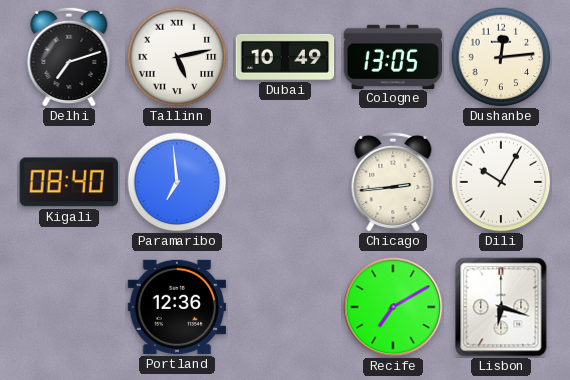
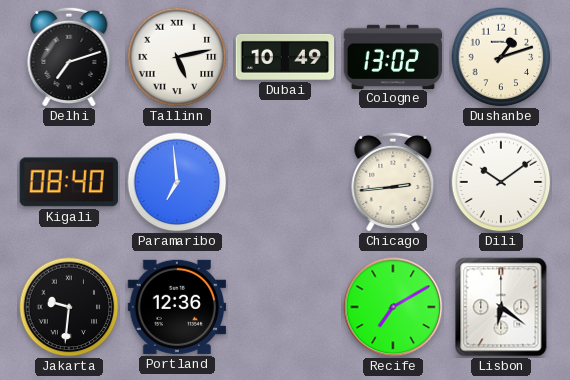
Cologne: 13:05 -> 13:02
Dushanbe: 12:14 -> 1:12
Dili: 10:05 -> 10:09
Jakarta: none -> 9:31
Lisbon: 6:18 -> 6:21
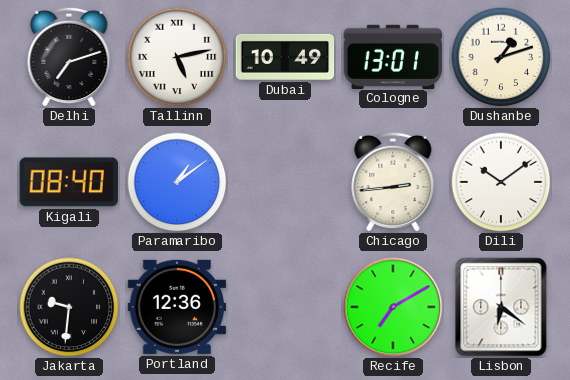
Cologne: 13:02 -> 13:01
Paramaribo: 6:59 -> 1:09
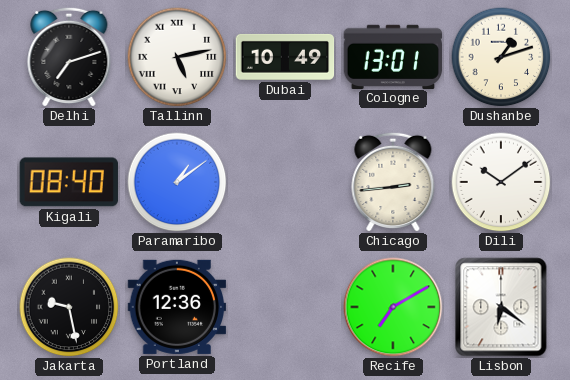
Jakarta: 9:31 -> 9:28
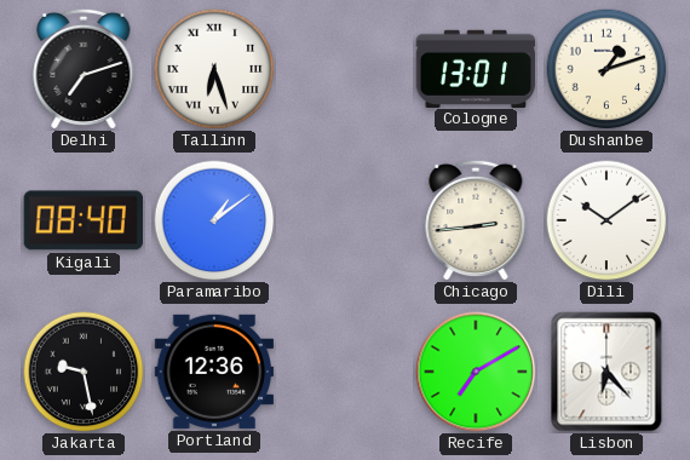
Tallinn: 5:13 -> 6:27
Dubai: 10:49 -> none
Lisbon: 6:21 -> 6:23
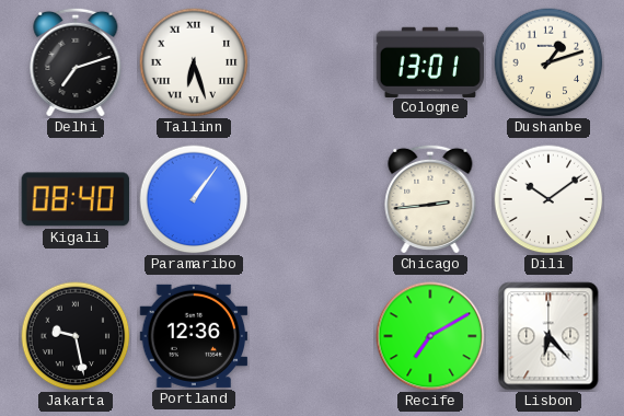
Paramaribo: 1:09 -> 1:06
